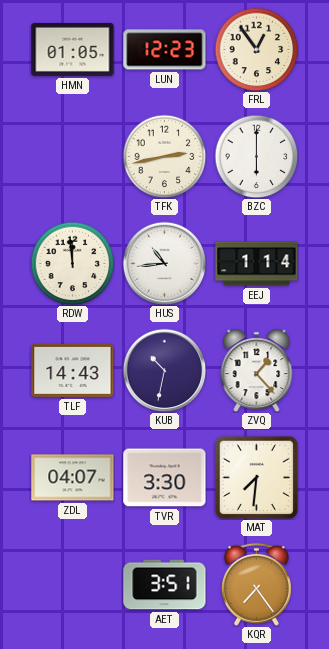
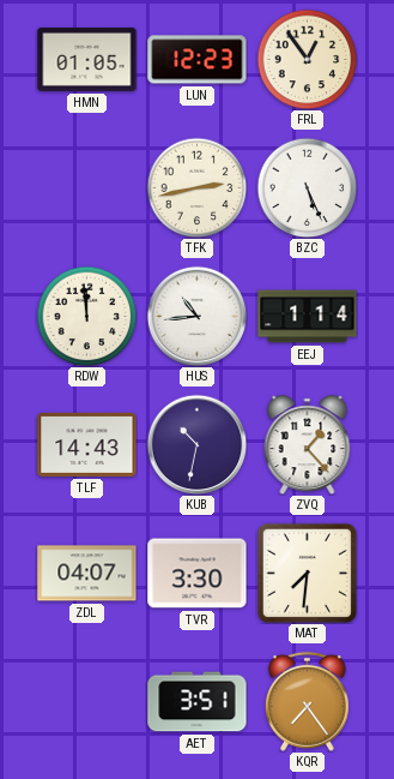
BZC: 6:00 -> 5:26
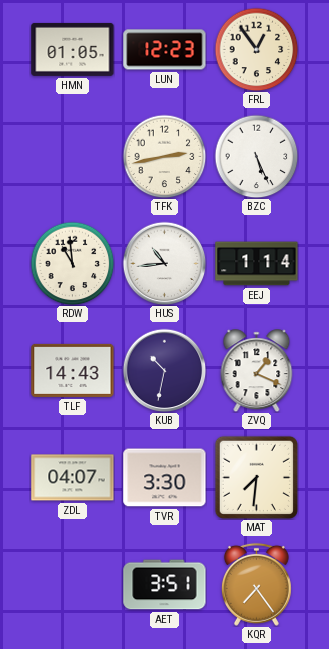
RDW: 11:59 -> 10:59
ZVQ: 1:23 -> 1:19
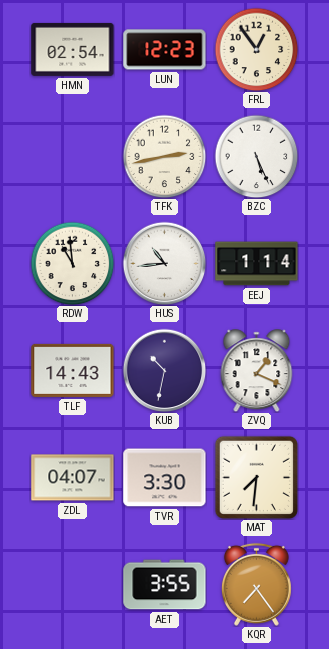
HMN: 01:05 -> 02:54
AET: 3:51 -> 3:55
